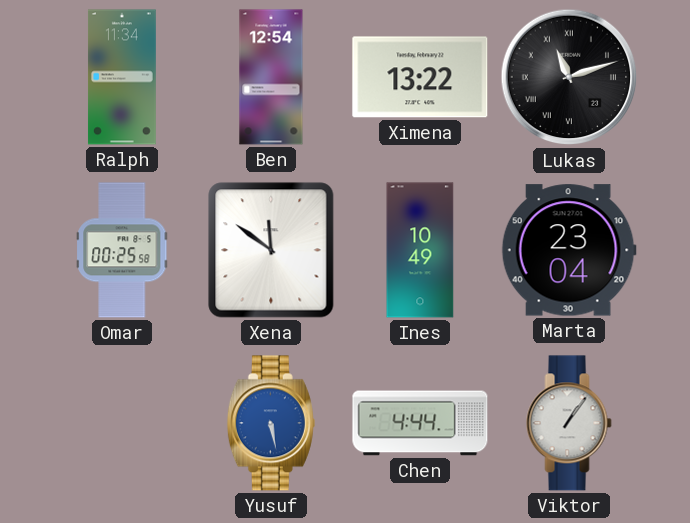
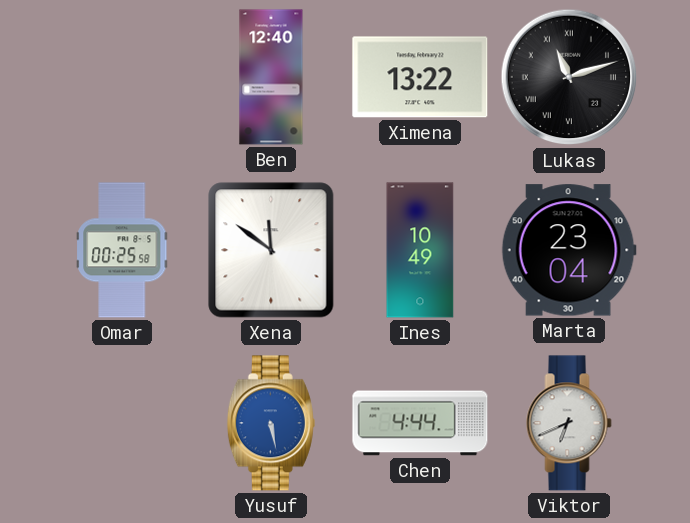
Ralph: 11:34 -> none
Ben: 12:54 -> 12:40
Viktor: 1:06 -> 6:41
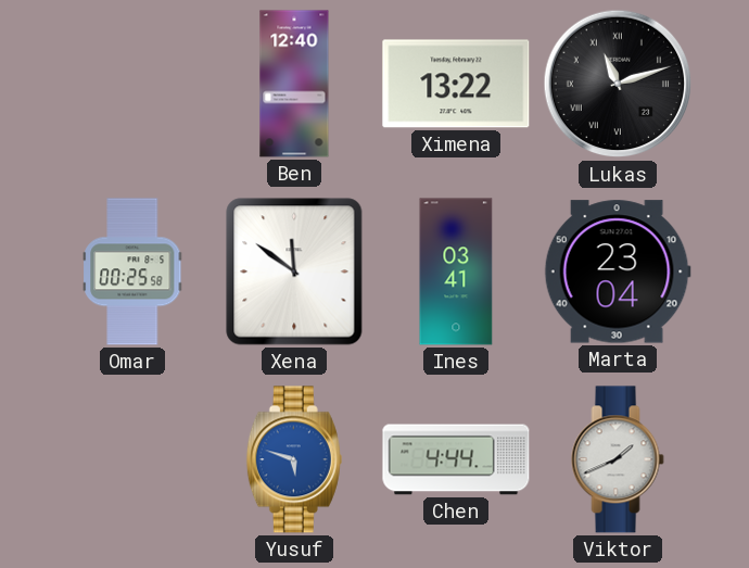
Ines: 10:49 -> 03:41
Yusuf: 5:28 -> 5:48
Viktor: 6:41 -> 1:41
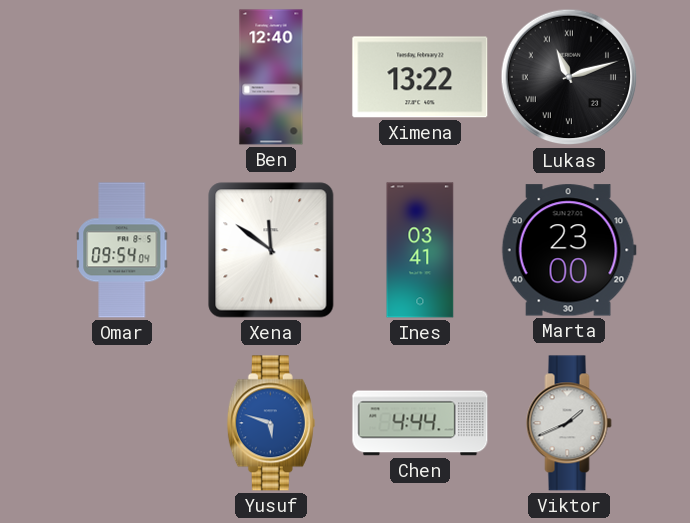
Omar: 00:25 -> 09:54
Marta: 23:04 -> 23:00
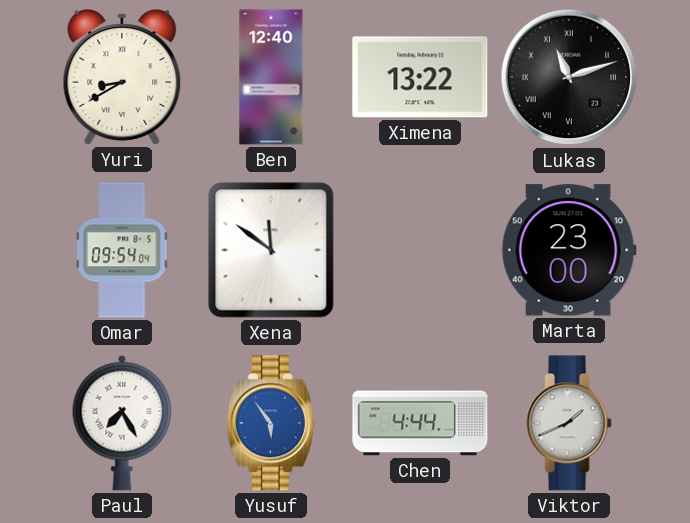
Yuri: none -> 8:40
Ines: 03:41 -> none
Paul: none -> 7:25
Yusuf: 5:48 -> 5:54
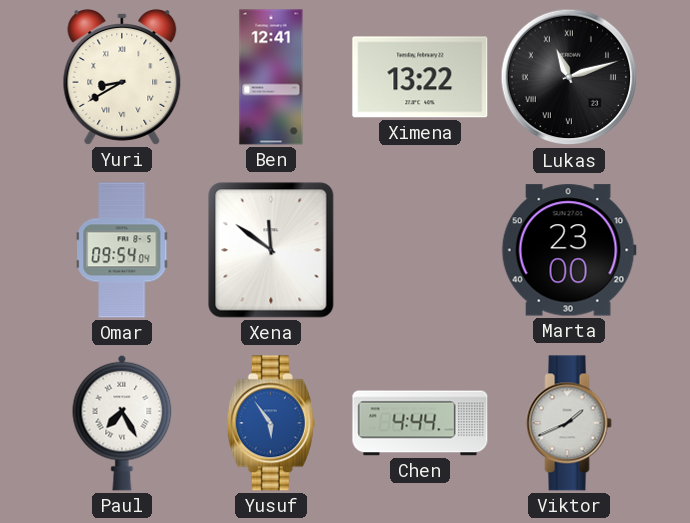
Ben: 12:40 -> 12:41
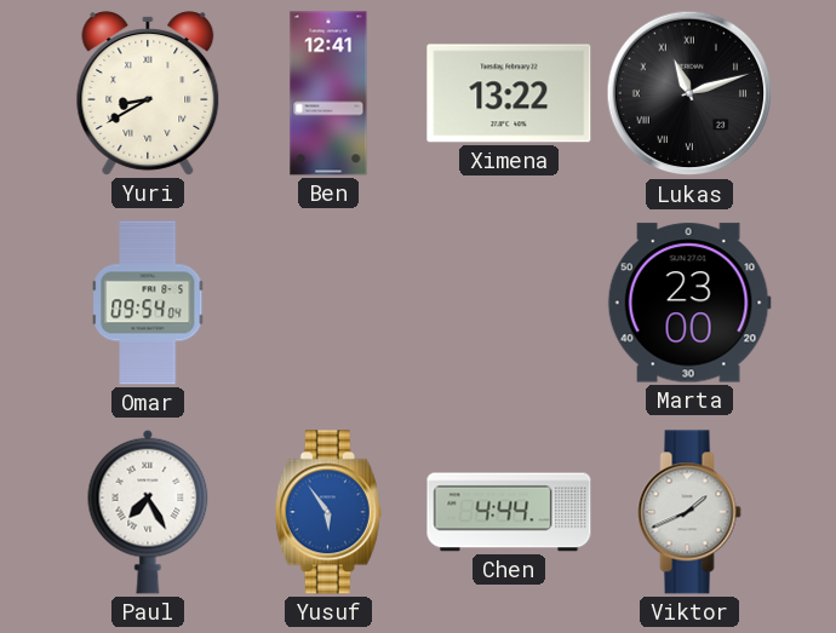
Xena: 11:51 -> none
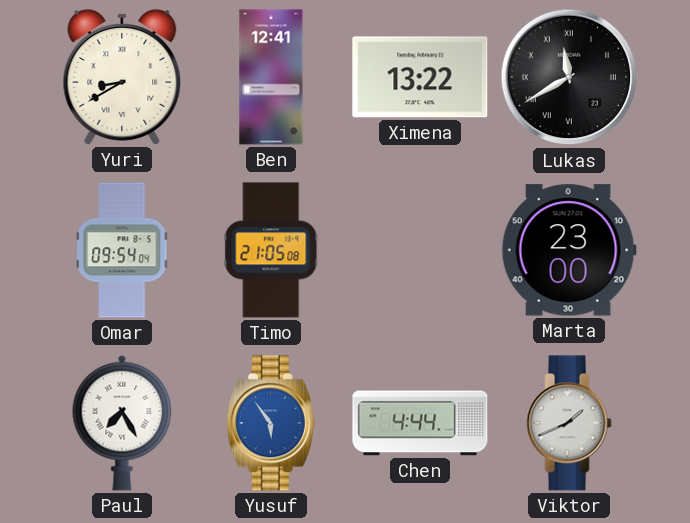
Lukas: 11:12 -> 11:40
Timo: none -> 21:05
